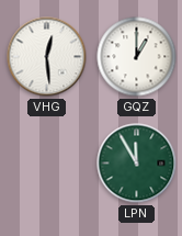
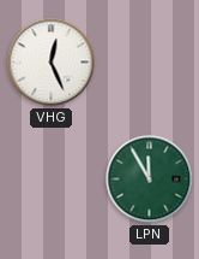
VHG: 12:29 -> 12:26
GQZ: 1:00 -> none
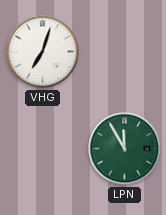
VHG: 12:26 -> 7:03
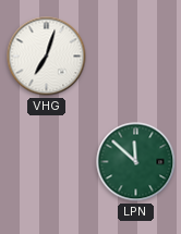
LPN: 11:55 -> 11:52
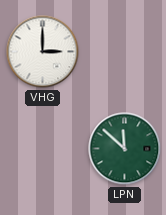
VHG: 7:03 -> 3:00
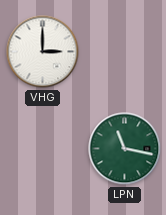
LPN: 11:52 -> 11:17
